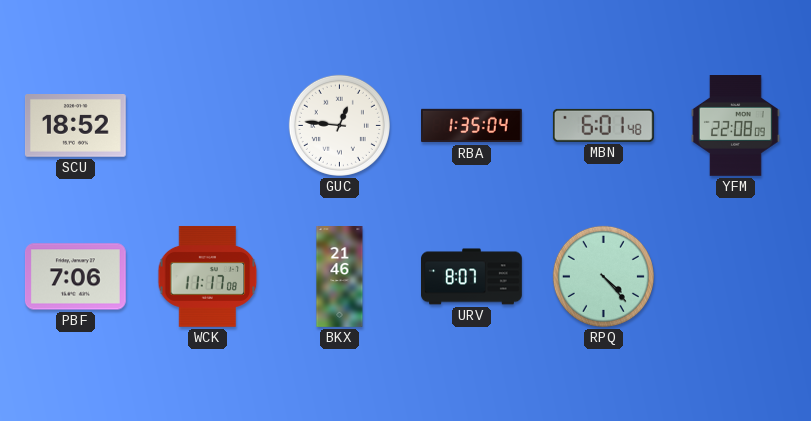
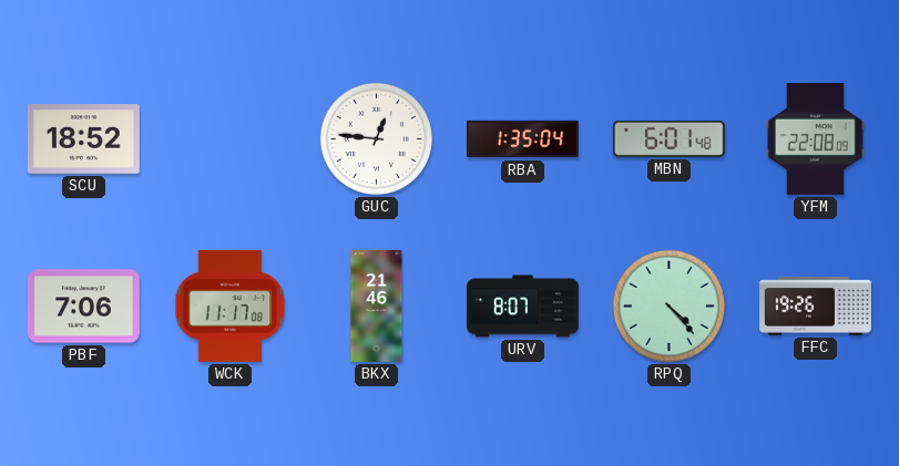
FFC: none -> 19:26
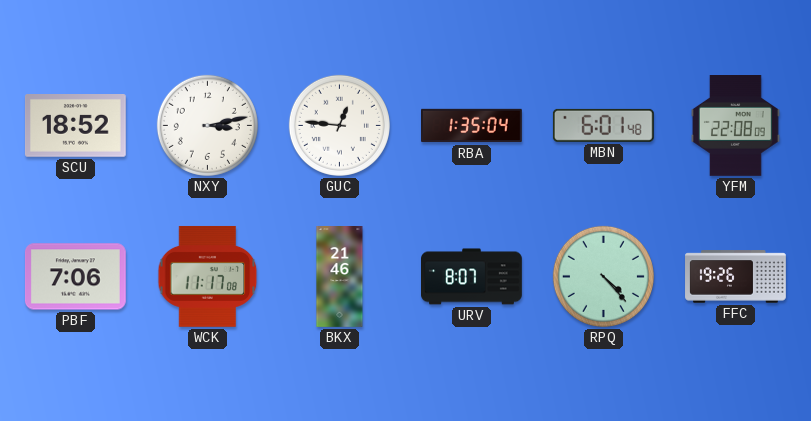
NXY: none -> 3:13
